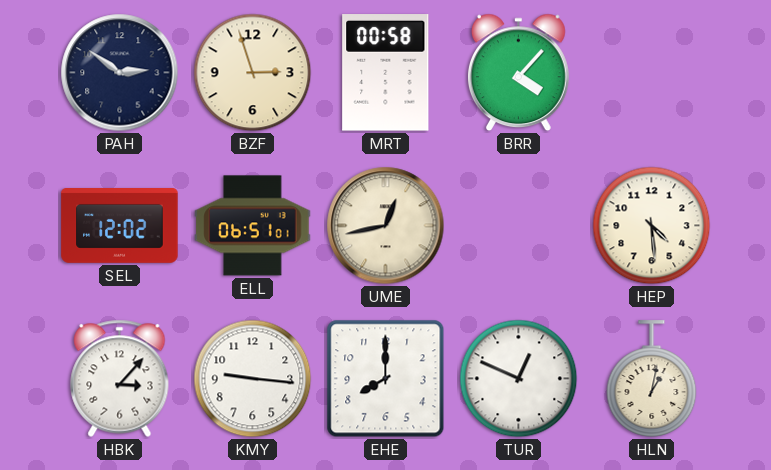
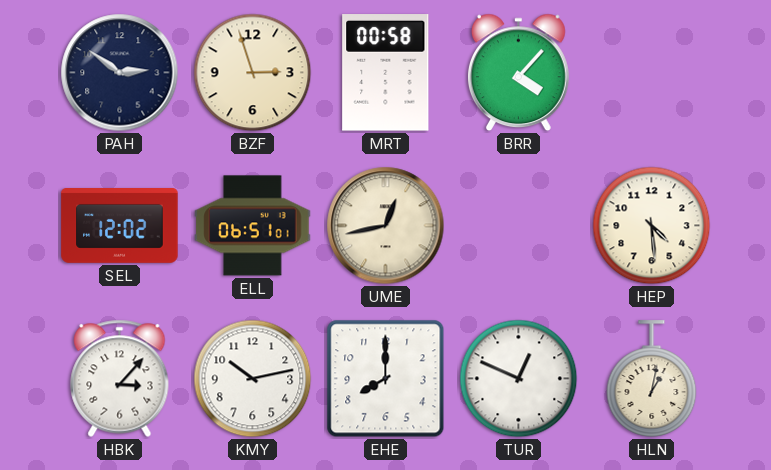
KMY: 9:16 -> 10:13
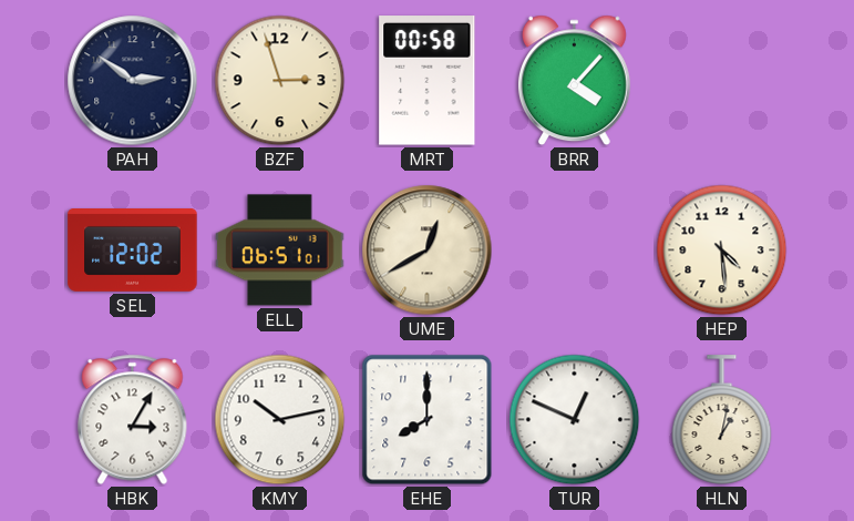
UME: 12:43 -> 12:40
HBK: 3:07 -> 3:05
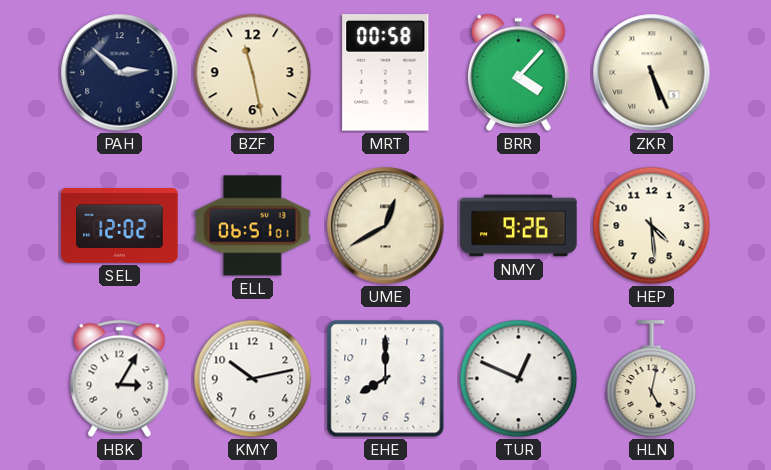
PAH: 2:51 -> 2:52
BZF: 2:57 -> 11:28
ZKR: none -> 5:26
NMY: none -> 9:26
HLN: 1:02 -> 5:02
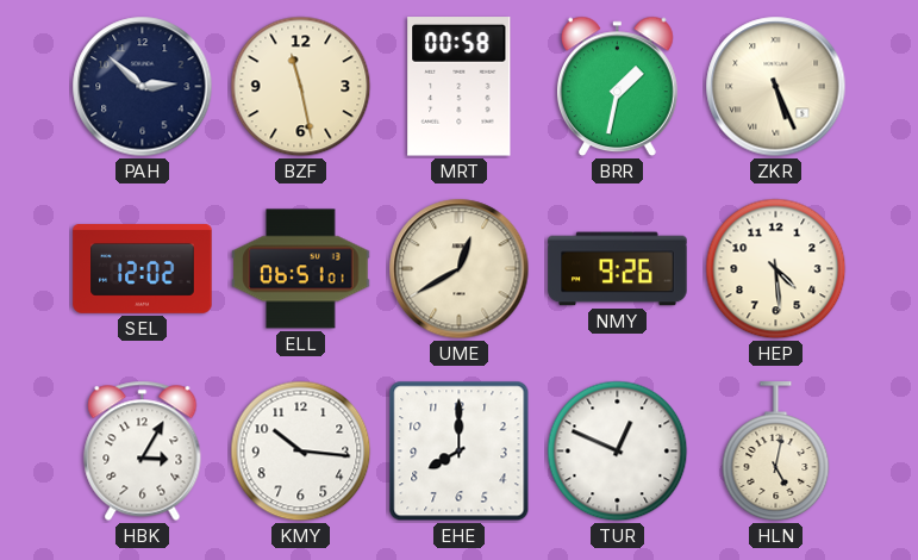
BRR: 4:07 -> 1:32
KMY: 10:13 -> 10:16
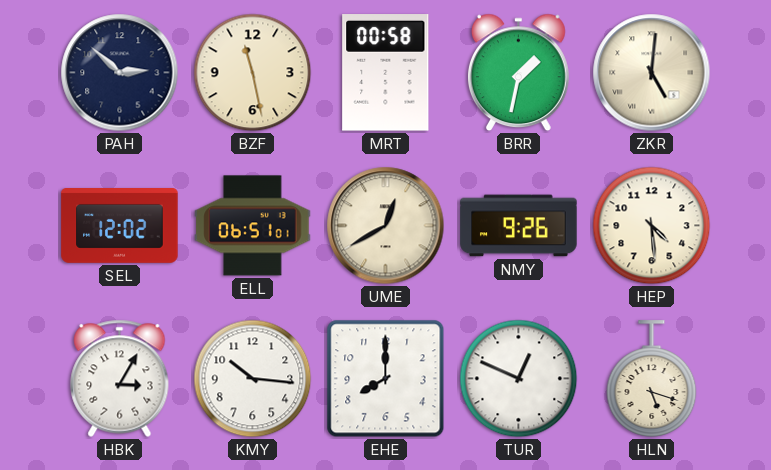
ZKR: 5:26 -> 5:01
HLN: 5:02 -> 5:18
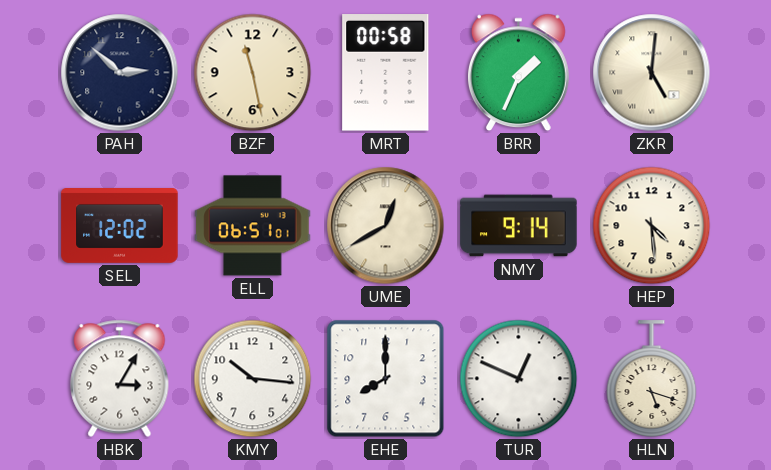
BRR: 1:32 -> 1:34
NMY: 9:26 -> 9:14
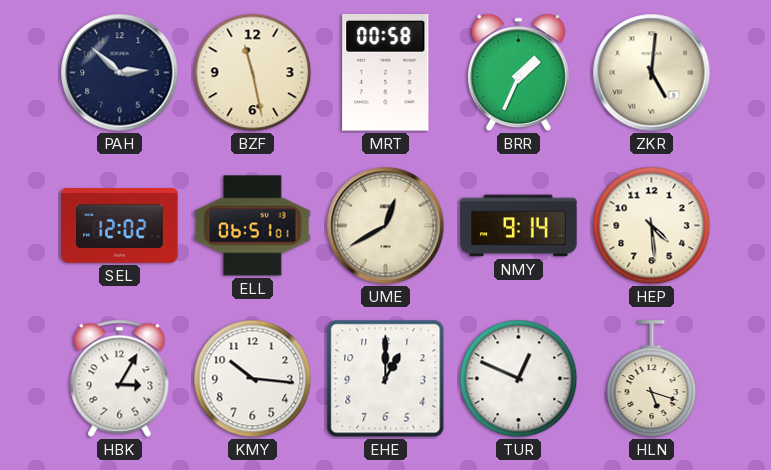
EHE: 8:00 -> 1:00
